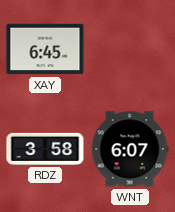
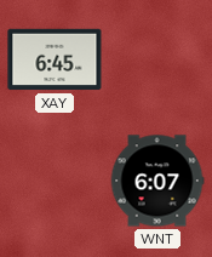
RDZ: 3:58 -> none
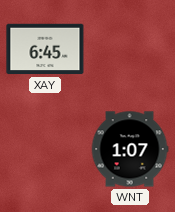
WNT: 6:07 -> 1:07
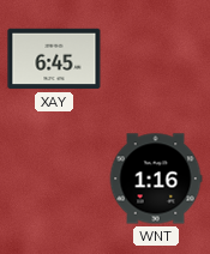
WNT: 1:07 -> 1:16
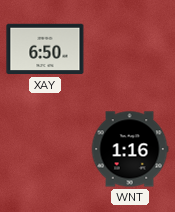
XAY: 6:45 -> 6:50
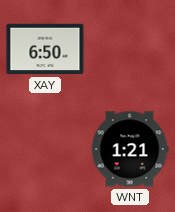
WNT: 1:16 -> 1:21
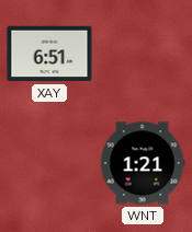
XAY: 6:50 -> 6:51
